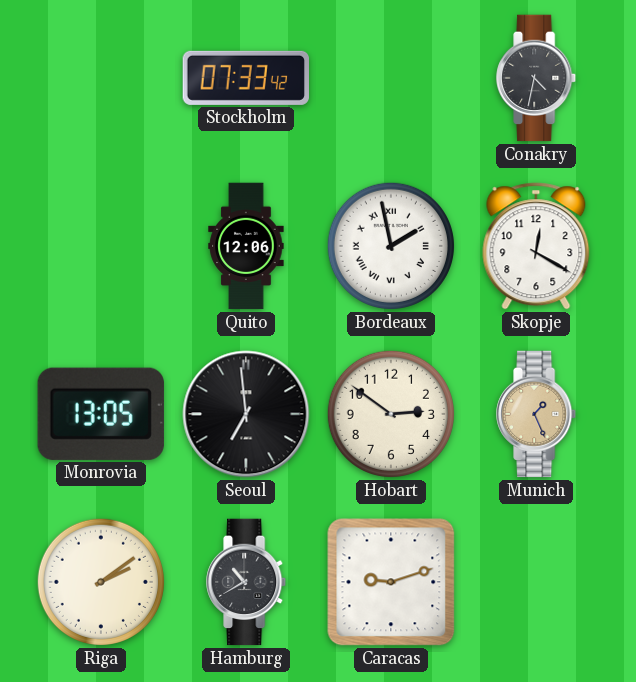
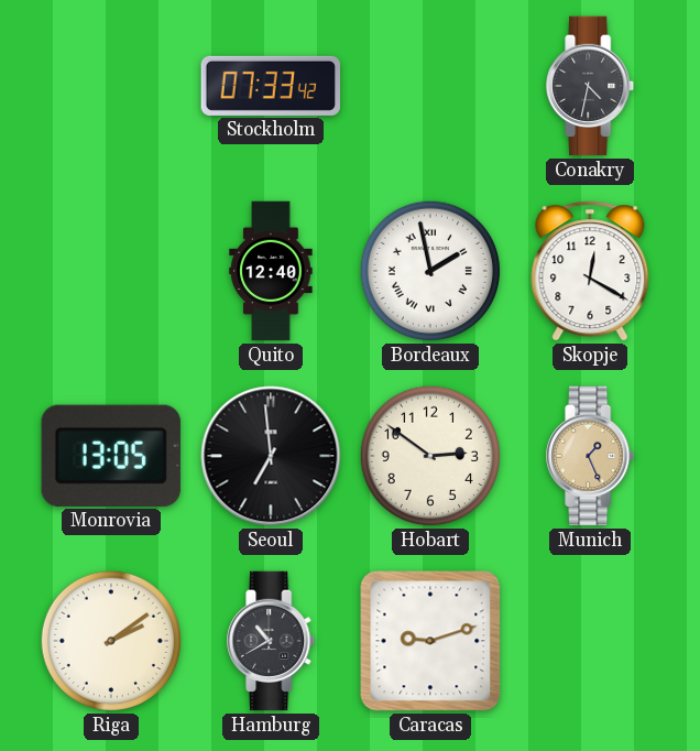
Quito: 12:06 -> 12:40
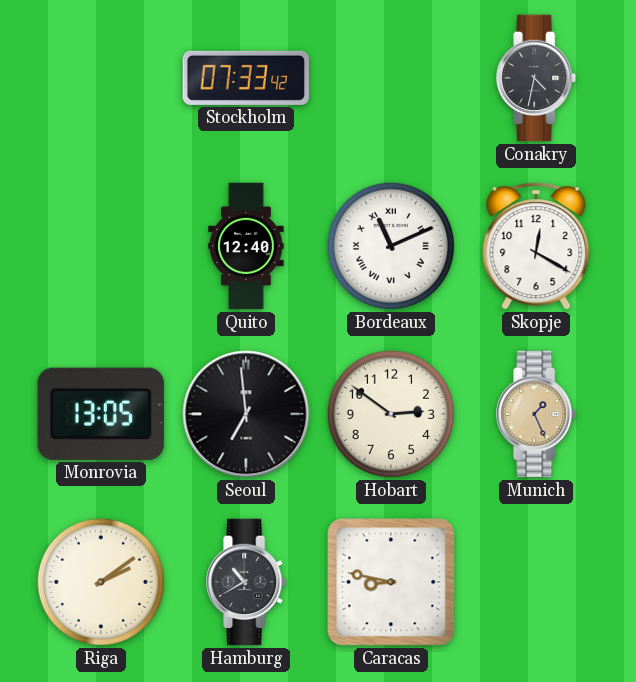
Bordeaux: 1:58 -> 11:11
Caracas: 9:12 -> 8:47
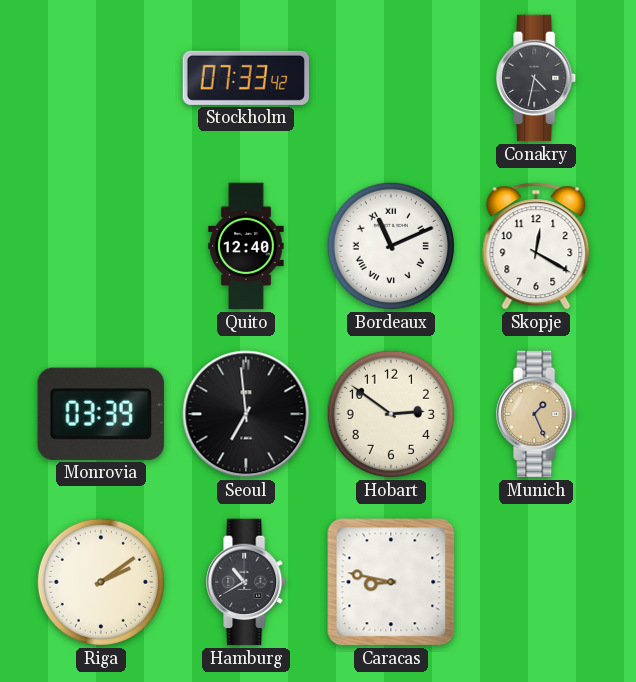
Monrovia: 13:05 -> 03:39
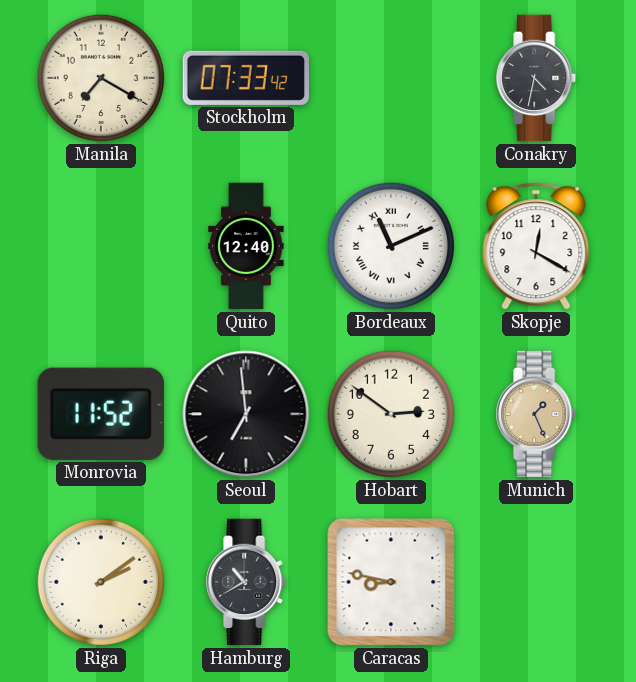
Manila: none -> 7:20
Monrovia: 03:39 -> 11:52
